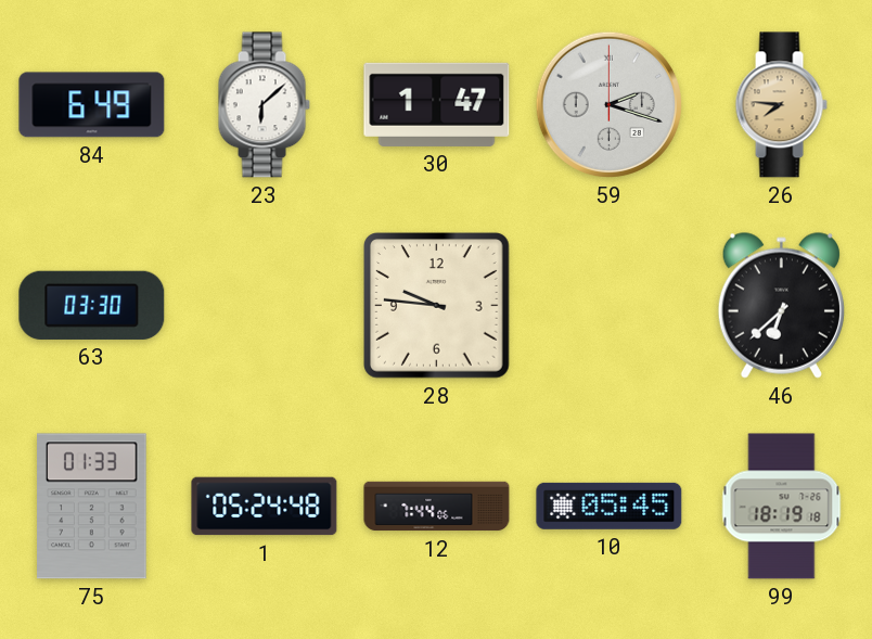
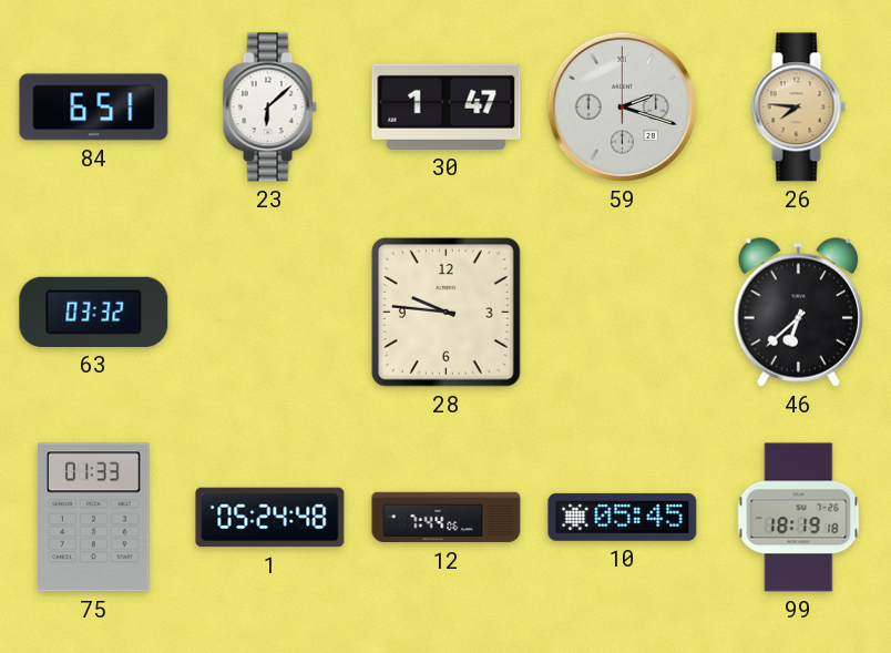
84: 6:49 -> 6:51
63: 03:30 -> 03:32
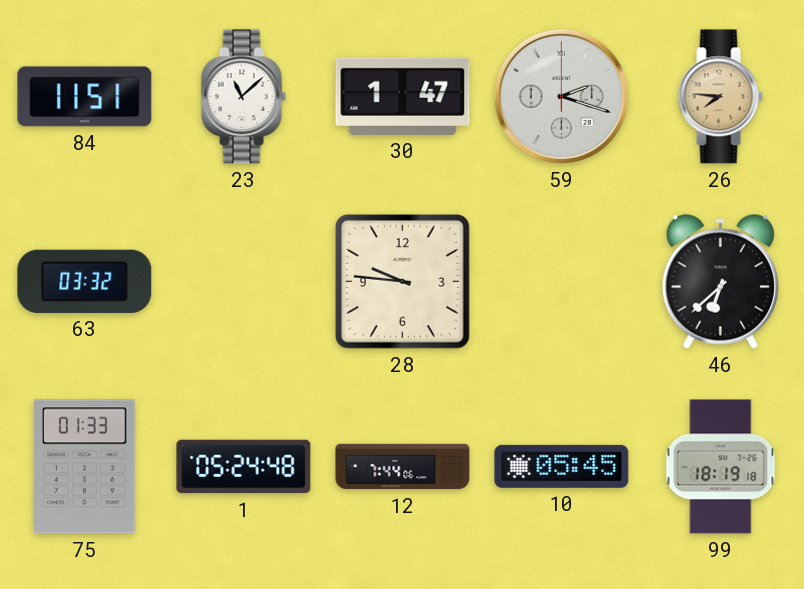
84: 6:51 -> 11:51
23: 6:08 -> 11:08
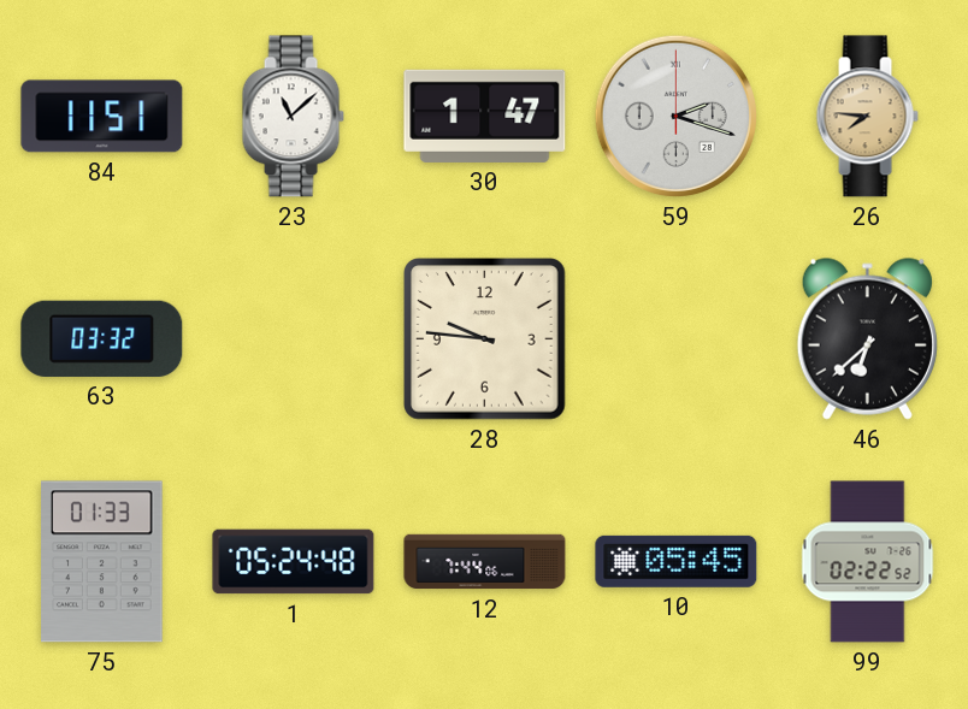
99: 18:19 -> 02:22
